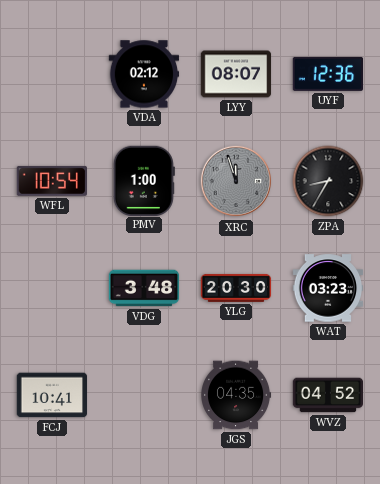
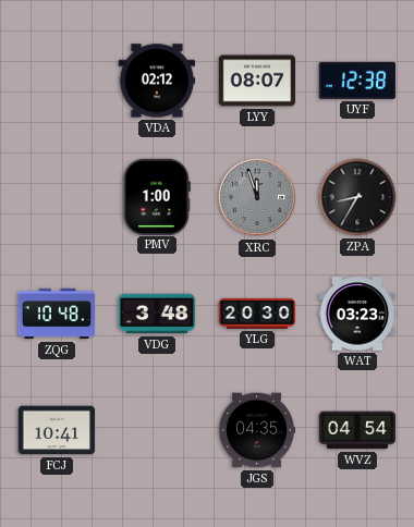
UYF: 12:36 -> 12:38
WFL: 10:54 -> none
ZQG: none -> 10:48
WVZ: 04:52 -> 04:54
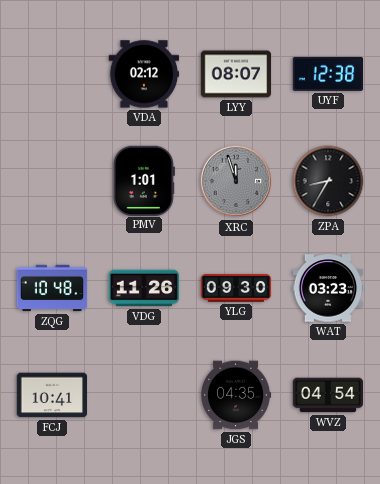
PMV: 1:00 -> 1:01
VDG: 3:48 -> 11:26
YLG: 20:30 -> 09:30
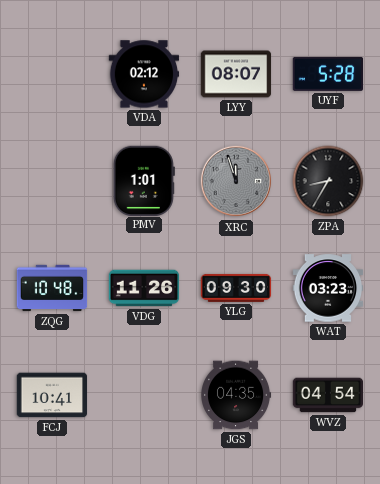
UYF: 12:38 -> 5:28
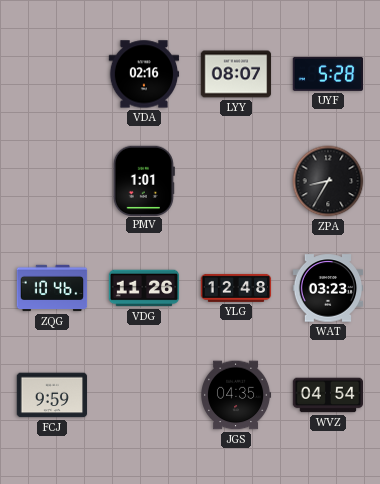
VDA: 02:12 -> 02:16
XRC: 11:57 -> none
ZQG: 10:48 -> 10:46
YLG: 09:30 -> 12:48
FCJ: 10:41 -> 9:59
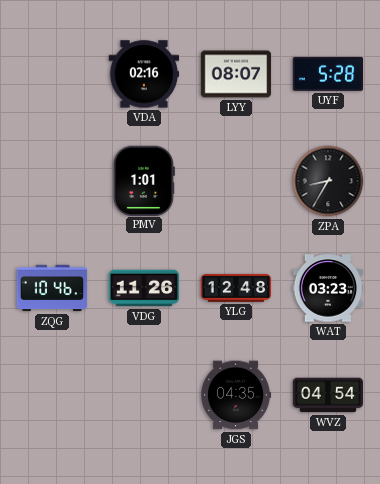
FCJ: 9:59 -> none
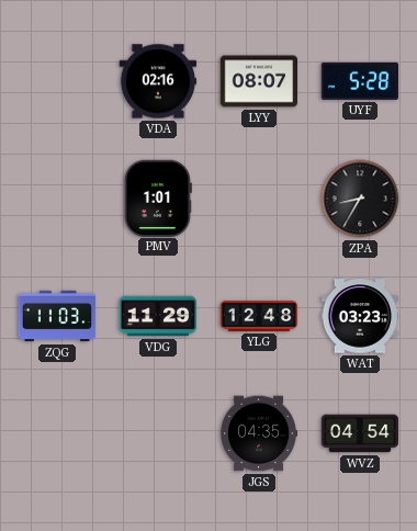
ZQG: 10:46 -> 11:03
VDG: 11:26 -> 11:29
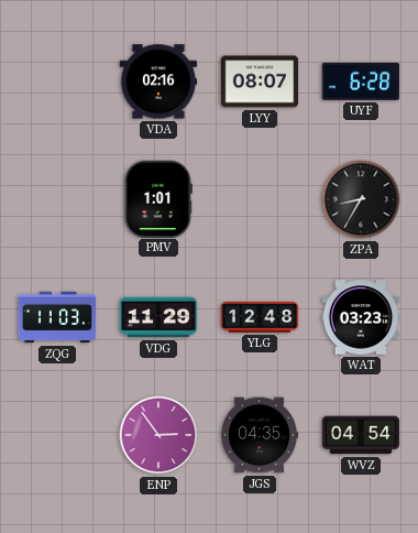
UYF: 5:28 -> 6:28
ENP: none -> 2:54
